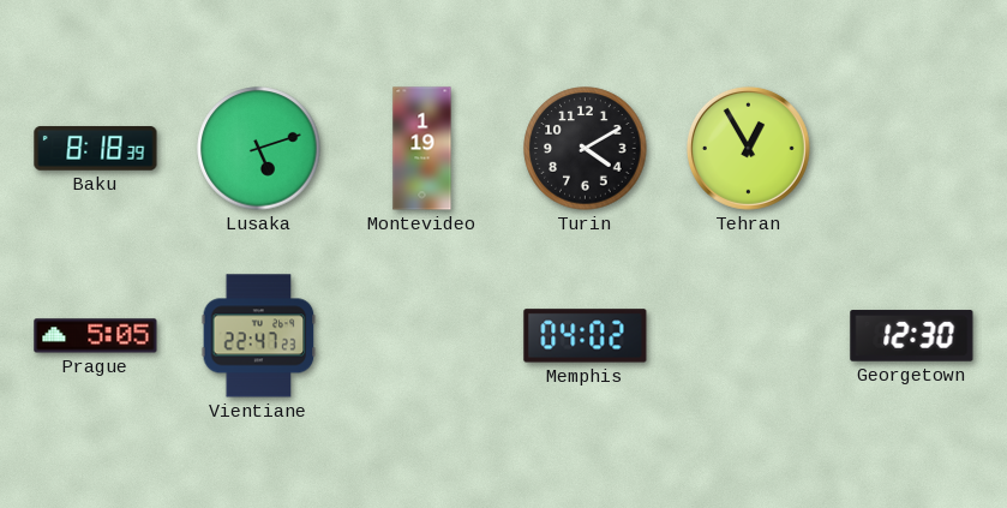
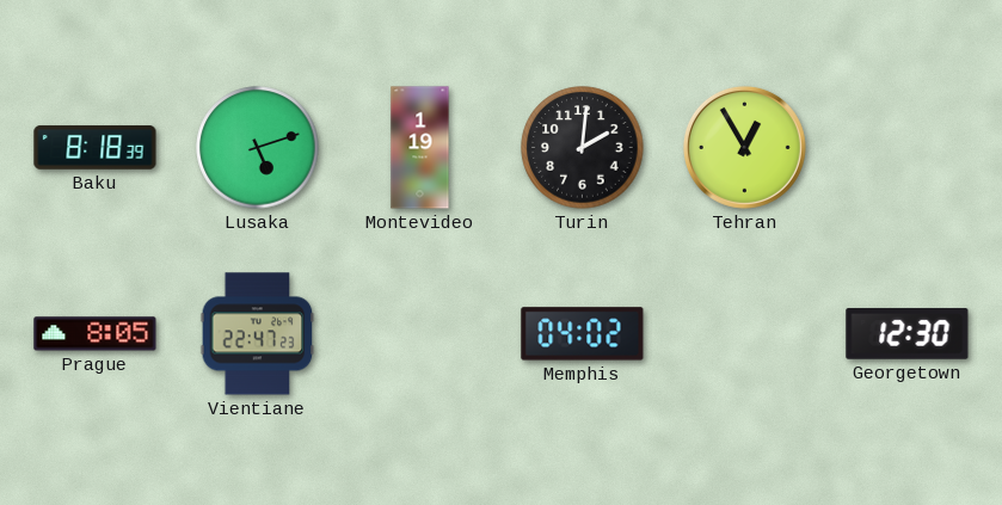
Turin: 4:10 -> 2:01
Prague: 5:05 -> 8:05
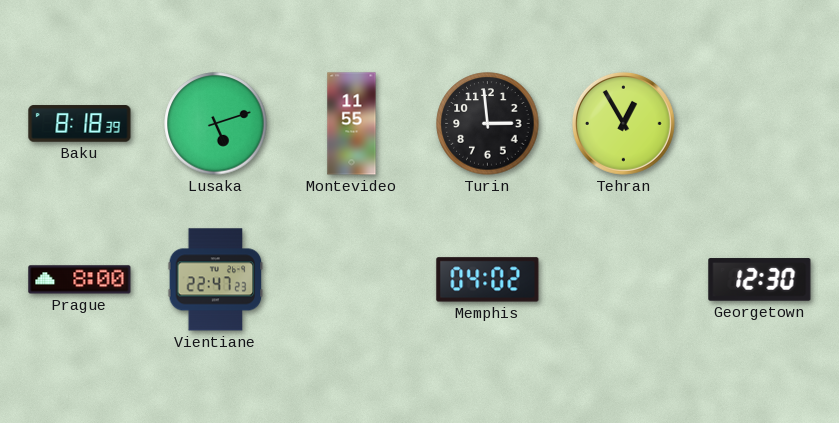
Montevideo: 1:19 -> 11:55
Turin: 2:01 -> 2:59
Prague: 8:05 -> 8:00
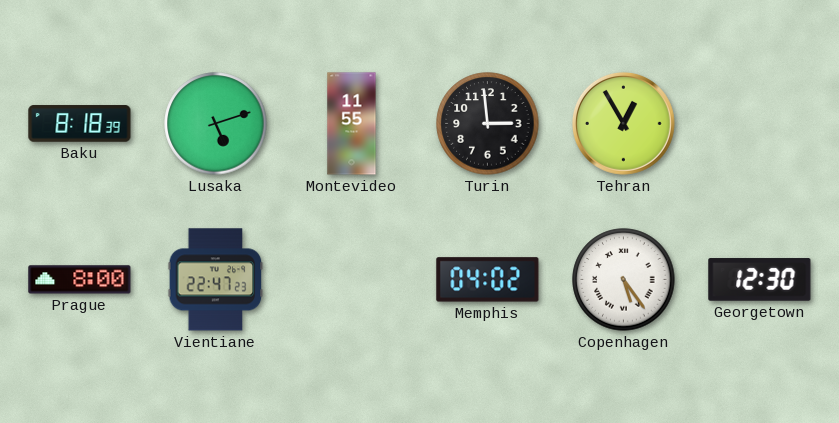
Copenhagen: none -> 5:24
